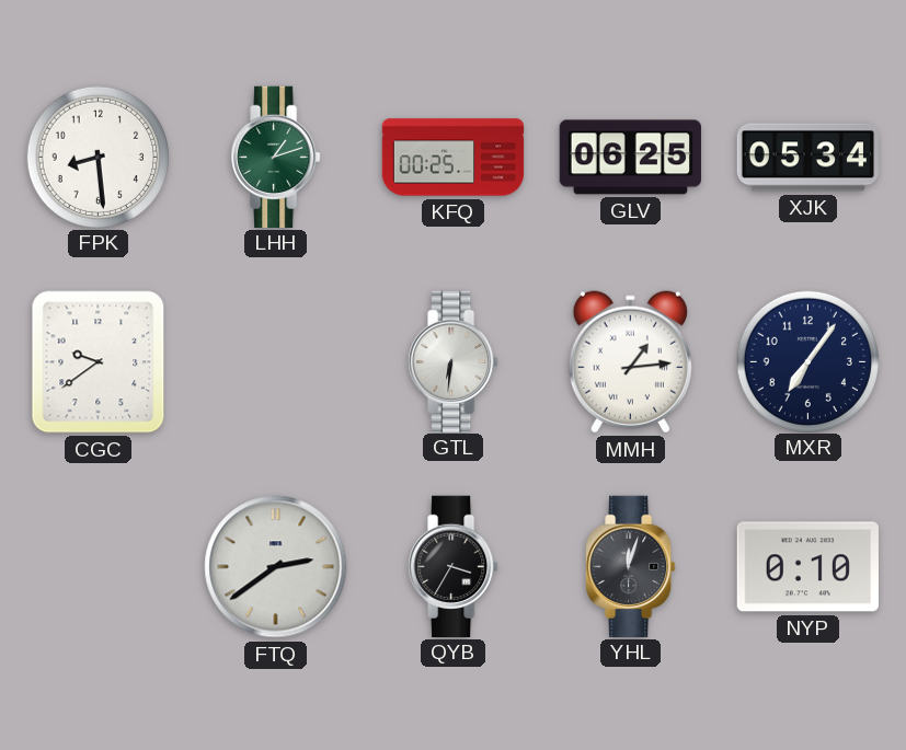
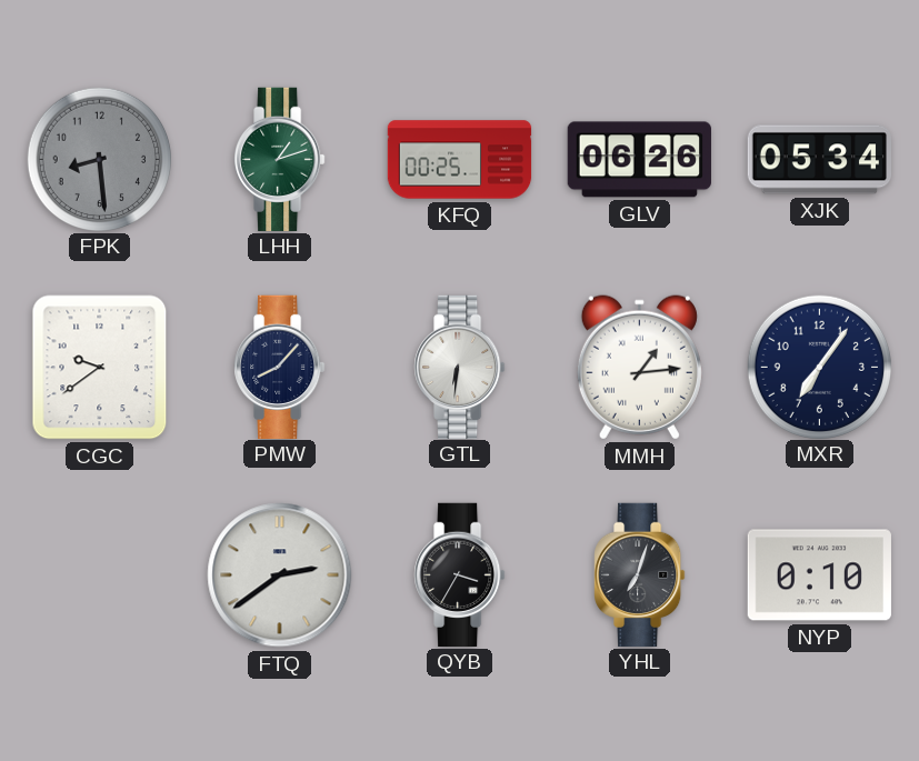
FPK dial: white -> grey
GLV: 06:25 -> 06:26
PMW: none -> 8:07
YHL: 12:03 -> 7:03
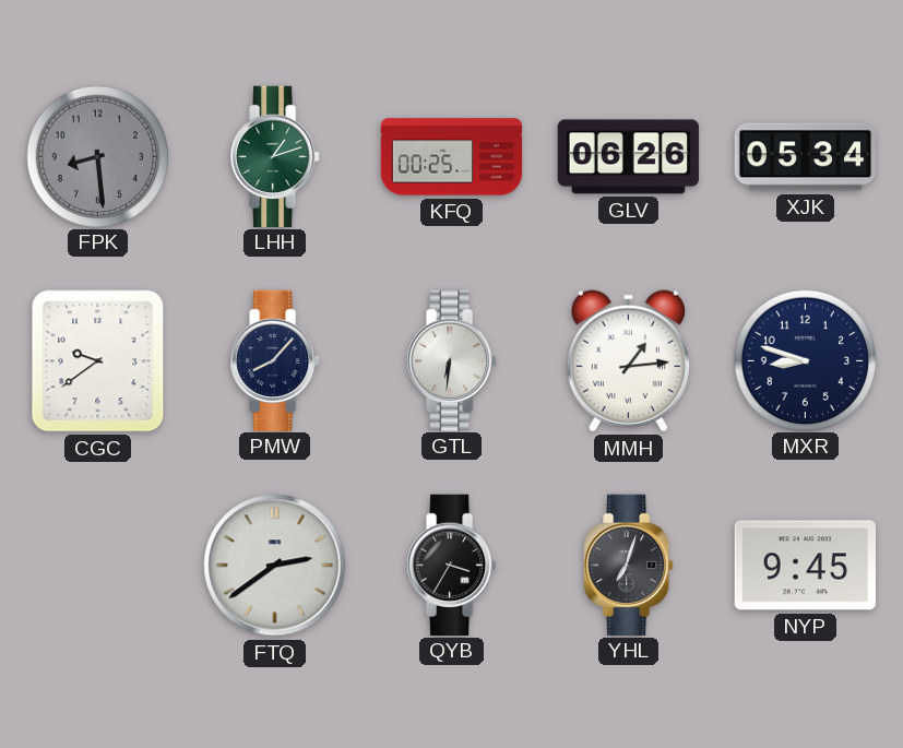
MXR: 7:06 -> 8:48
NYP: 0:10 -> 9:45
